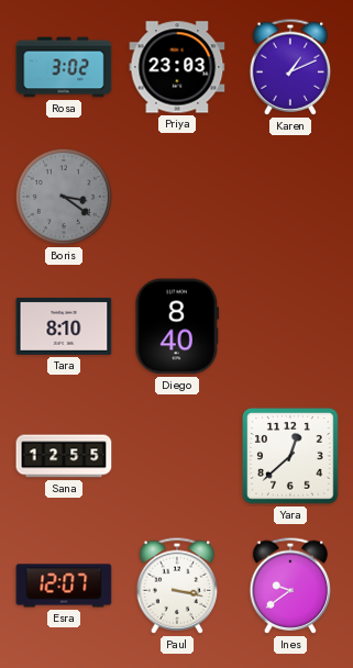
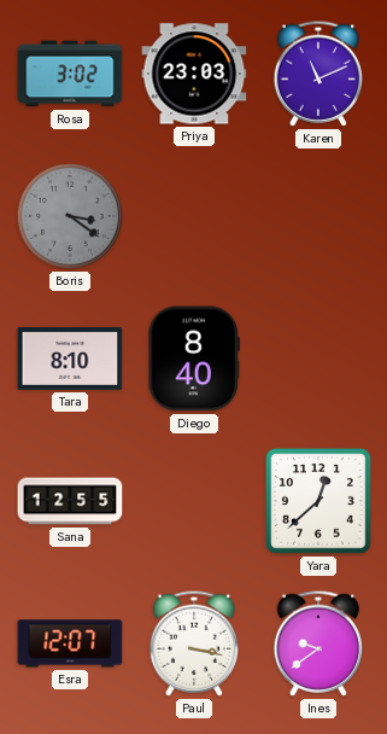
Karen: 1:11 -> 11:11
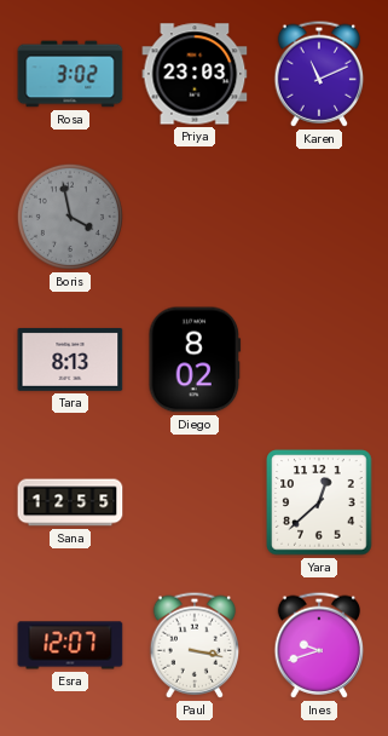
Boris: 3:21 -> 3:58
Tara: 8:10 -> 8:13
Diego: 8:40 -> 8:02
Ines: 9:39 -> 9:42
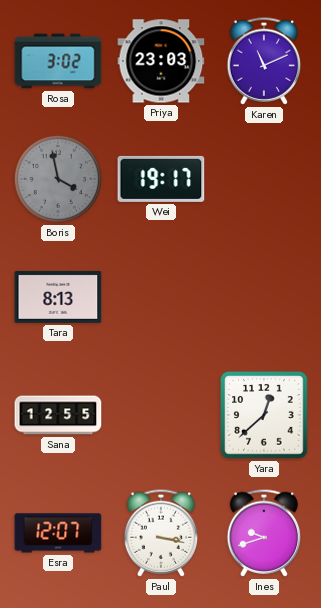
Wei: none -> 19:17
Diego: 8:02 -> none
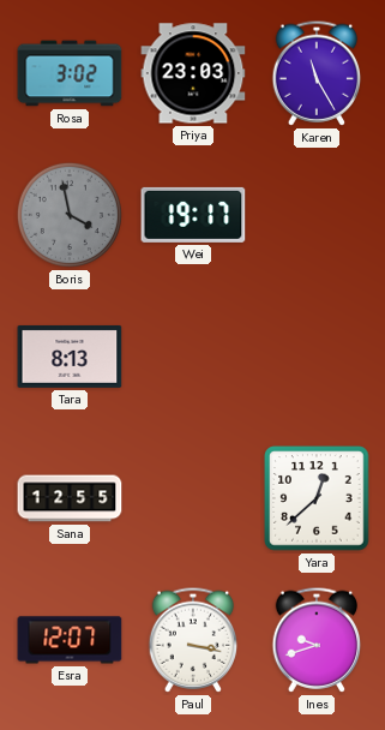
Karen: 11:11 -> 11:25
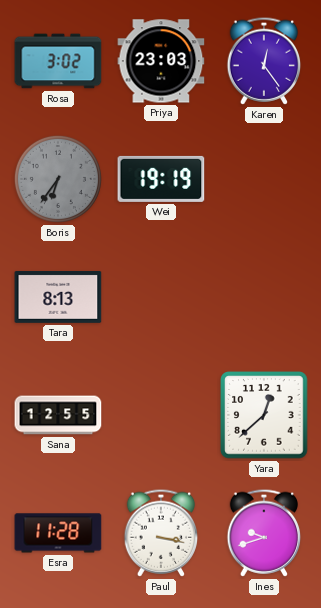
Karen: 11:25 -> 12:24
Boris: 3:58 -> 6:36
Wei: 19:17 -> 19:19
Esra: 12:07 -> 11:28
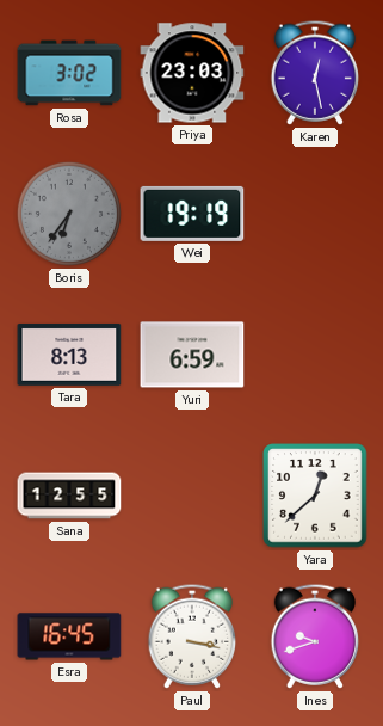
Karen: 12:24 -> 12:28
Yuri: none -> 6:59
Esra: 11:28 -> 16:45
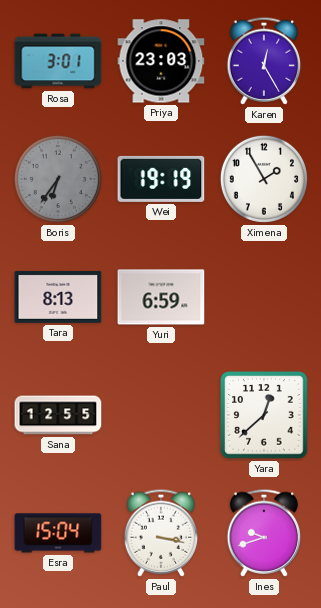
Rosa: 3:02 -> 3:01
Karen: 12:28 -> 12:25
Ximena: none -> 1:55
Esra: 16:45 -> 15:04
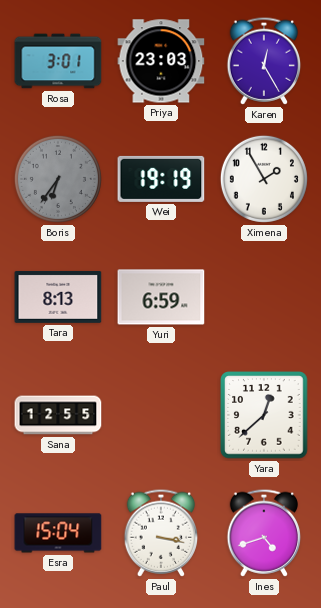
Ines: 9:42 -> 4:42
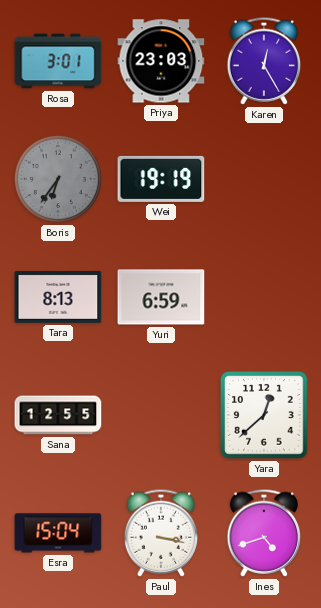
Ximena: 1:55 -> none
